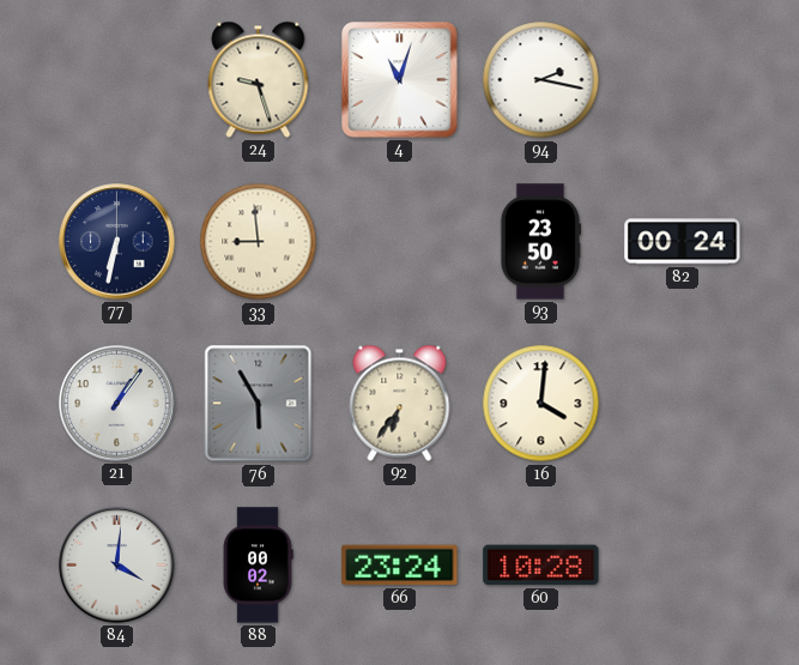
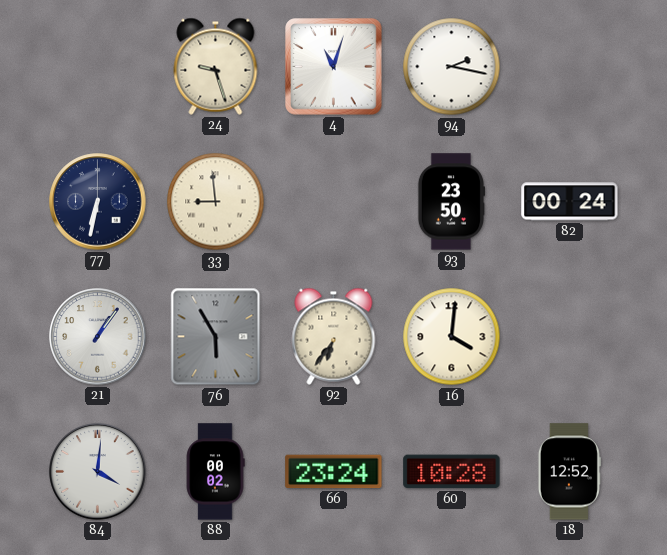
18: none -> 12:52
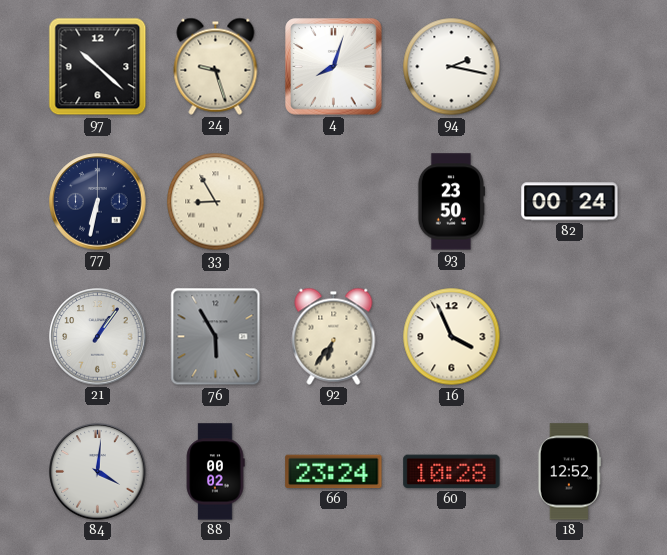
97: none -> 10:22
4: 11:03 -> 8:03
33: 8:59 -> 8:55
16: 4:01 -> 3:56
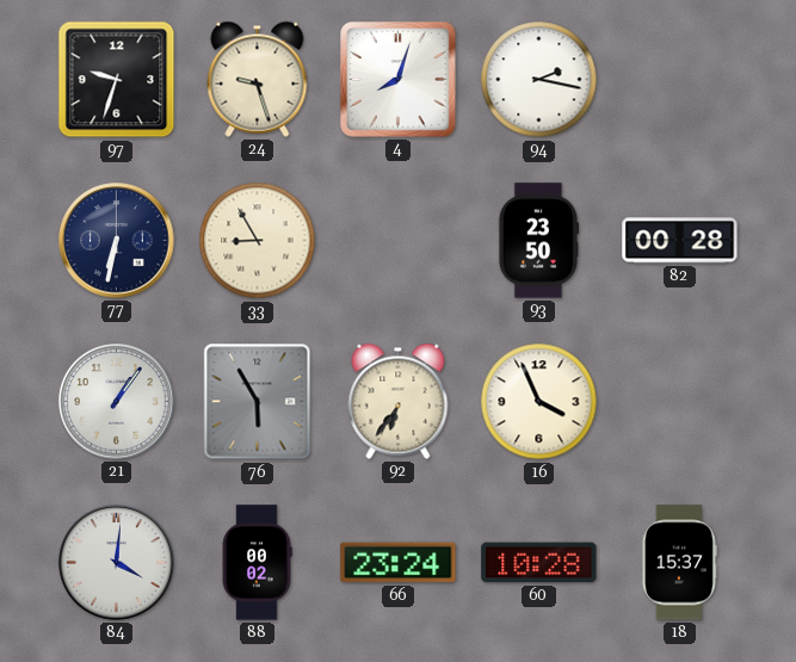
97: 10:22 -> 9:33
82: 00:24 -> 00:28
18: 12:52 -> 15:37
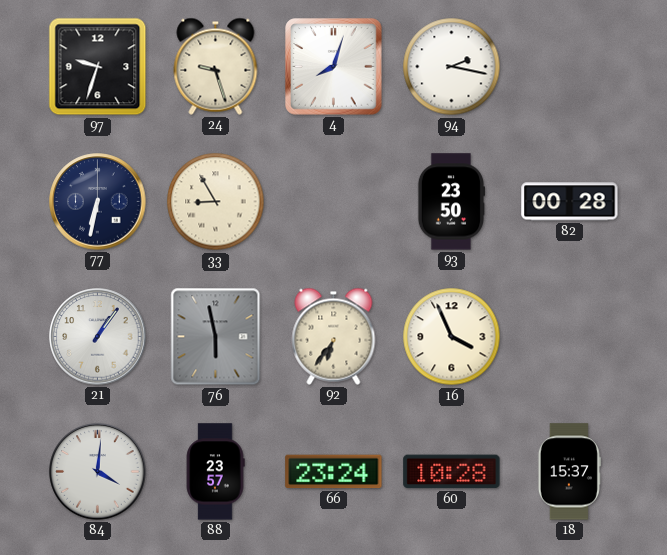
76: 5:55 -> 5:58
88: 00:02 -> 23:57
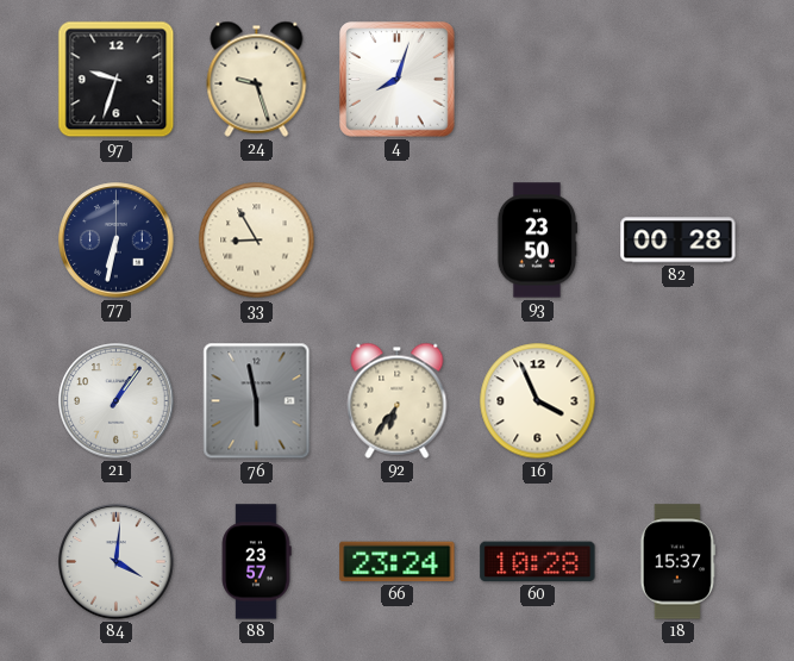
94: 2:17 -> none
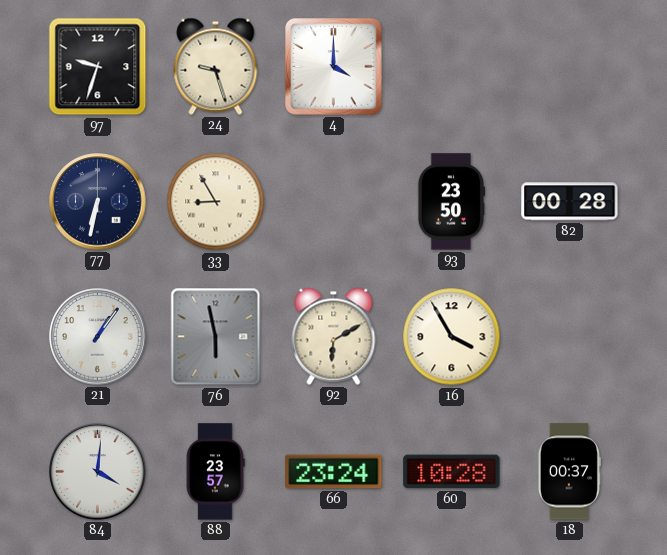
4: 8:03 -> 4:00
92: 6:36 -> 6:10
16: 3:56 -> 3:55
18: 15:37 -> 00:37
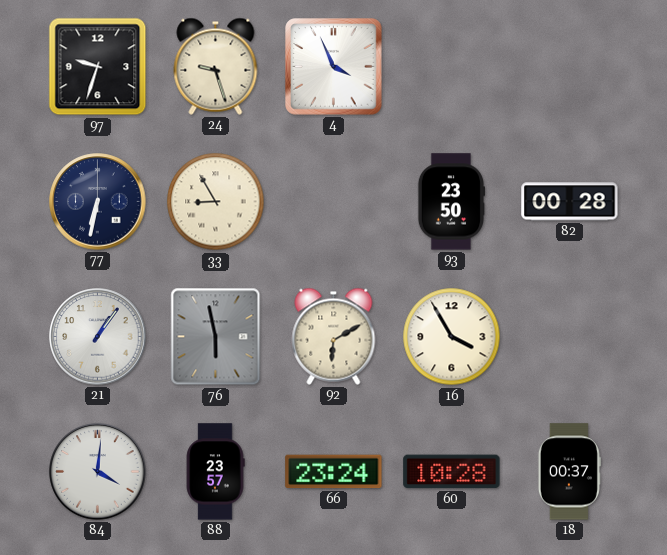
4: 4:00 -> 3:56
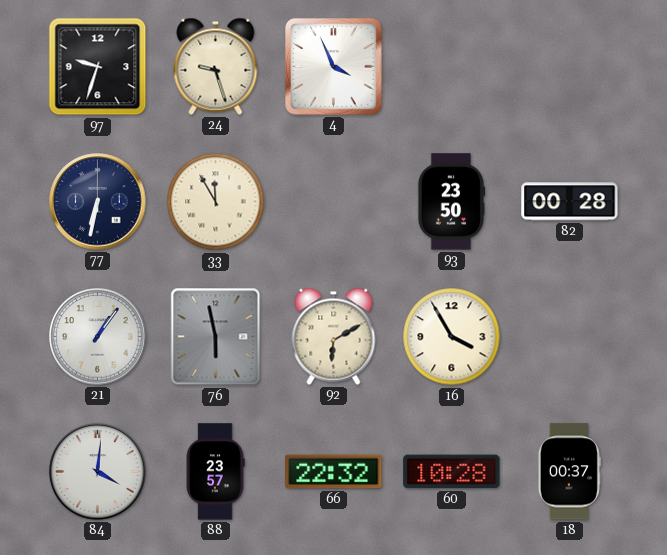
33: 8:55 -> 11:55
66: 23:24 -> 22:32
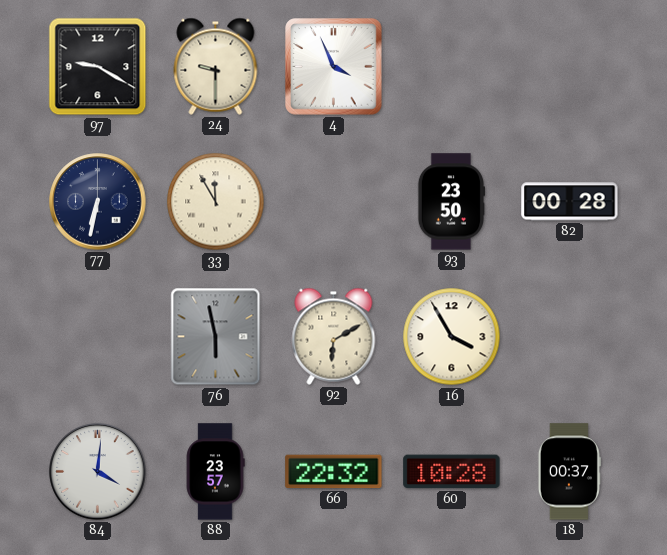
97: 9:33 -> 9:20
24: 9:27 -> 9:30
21: 1:06 -> none
